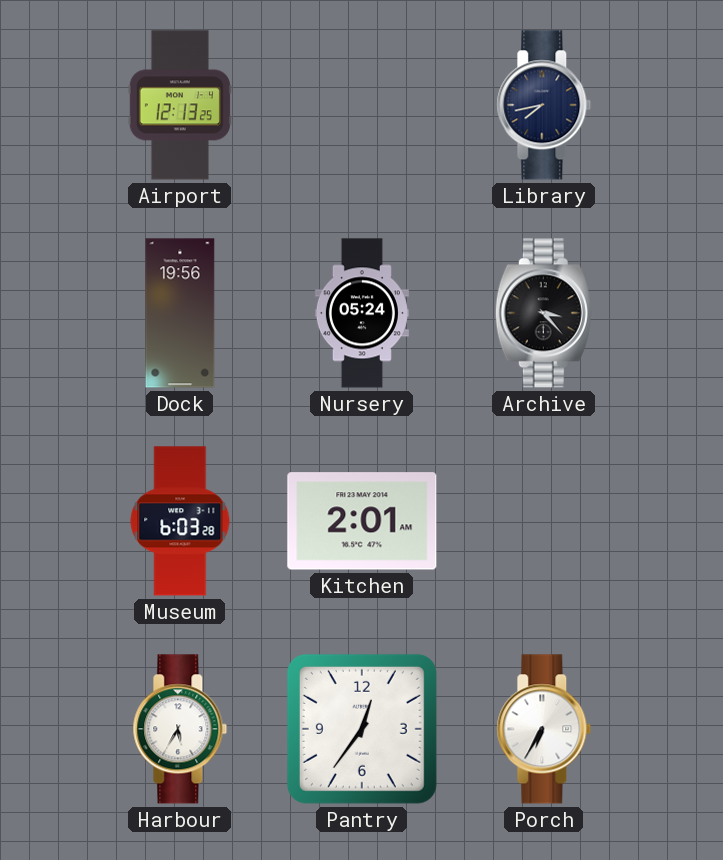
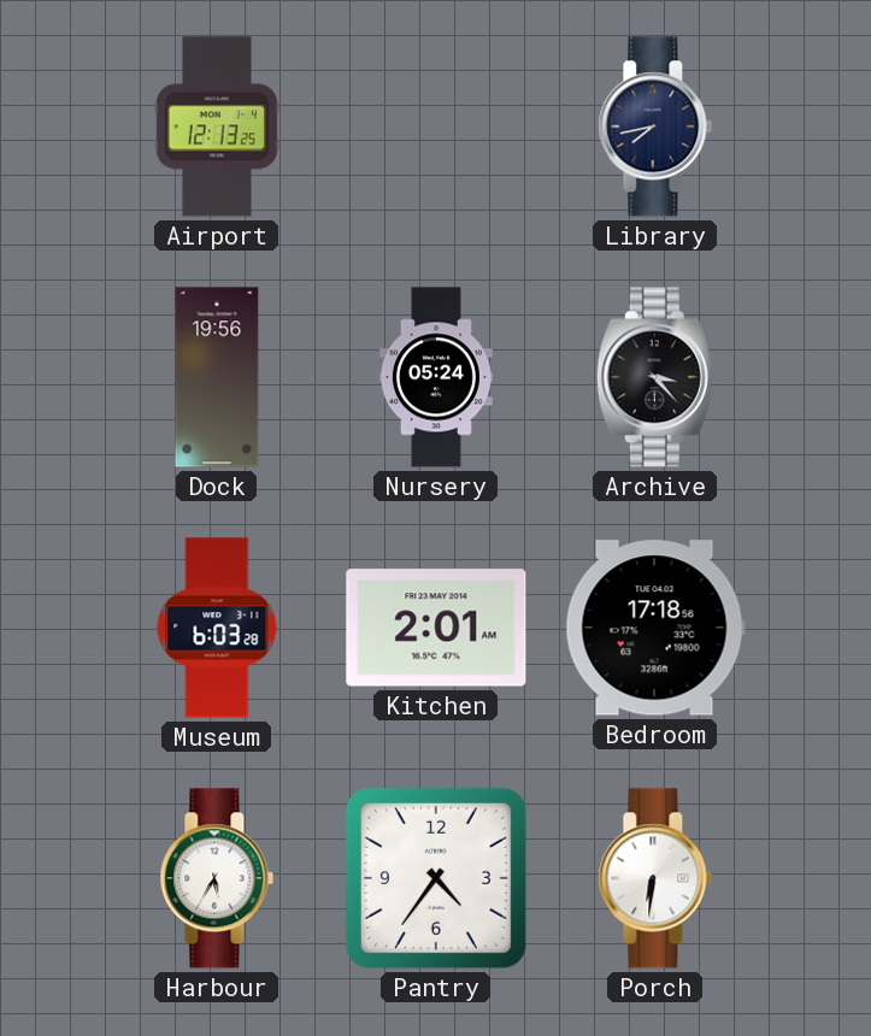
Bedroom: none -> 17:18
Pantry: 12:36 -> 4:36
Porch: 6:35 -> 6:31
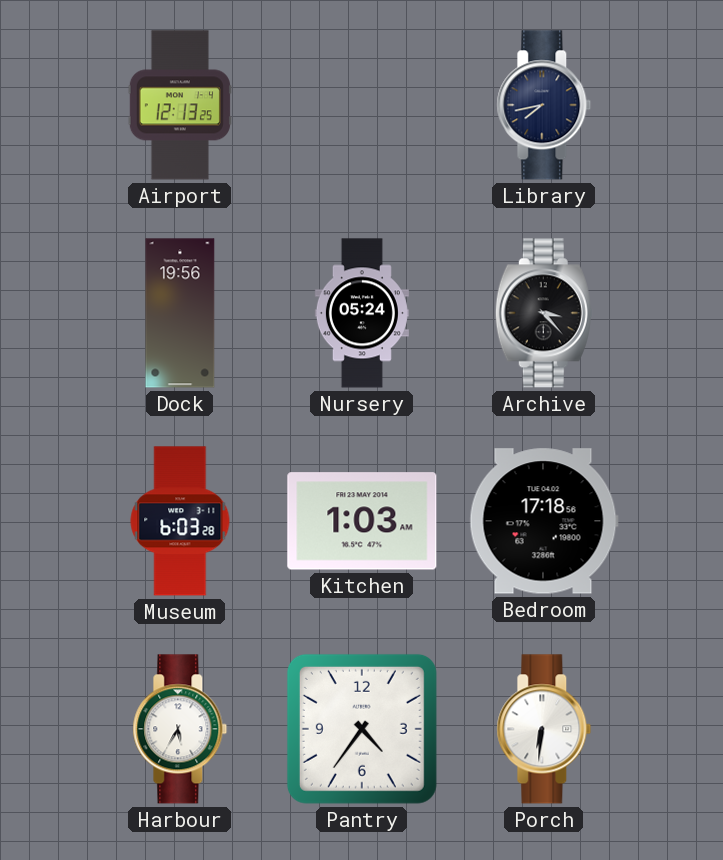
Kitchen: 2:01 -> 1:03
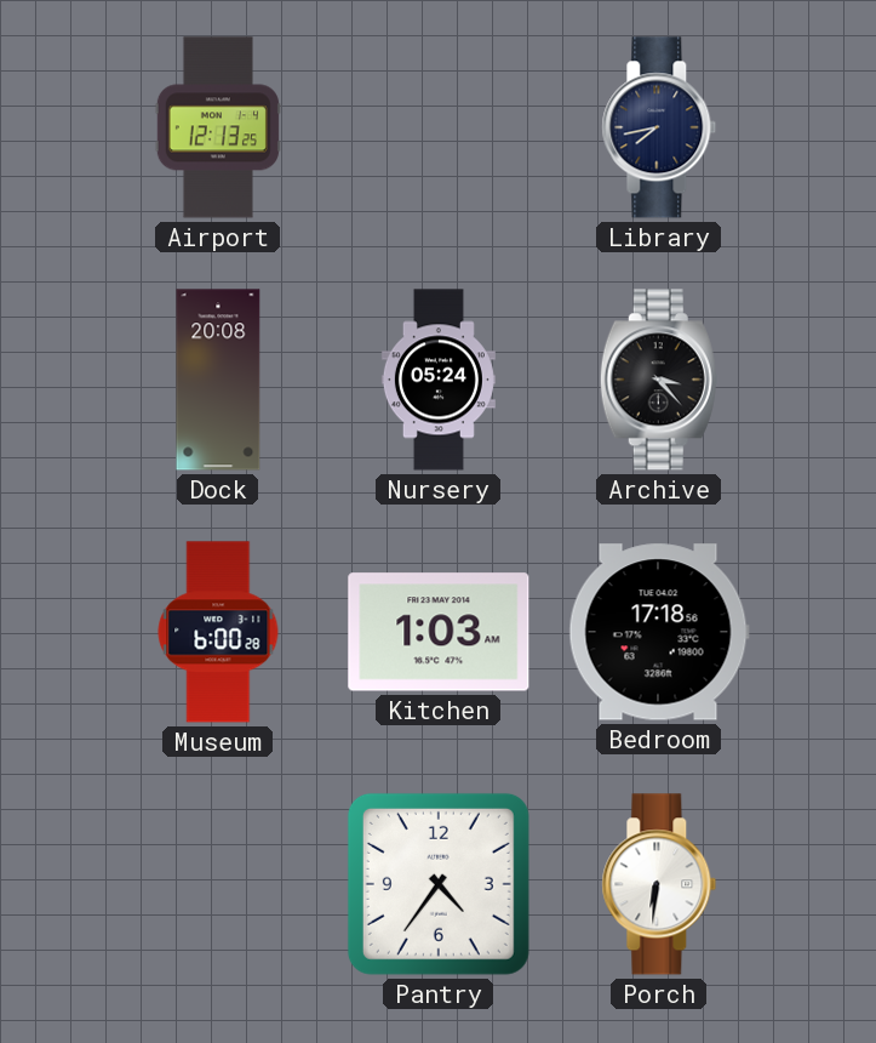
Dock: 19:56 -> 20:08
Museum: 6:03 -> 6:00
Harbour: 5:35 -> none
